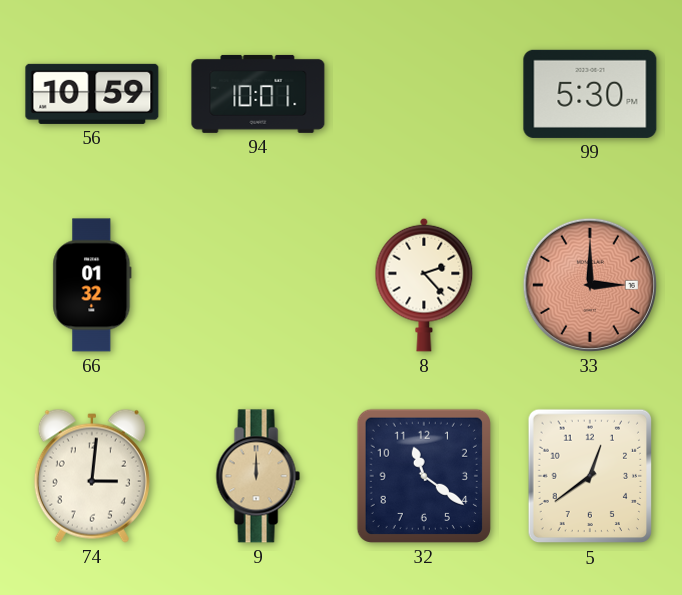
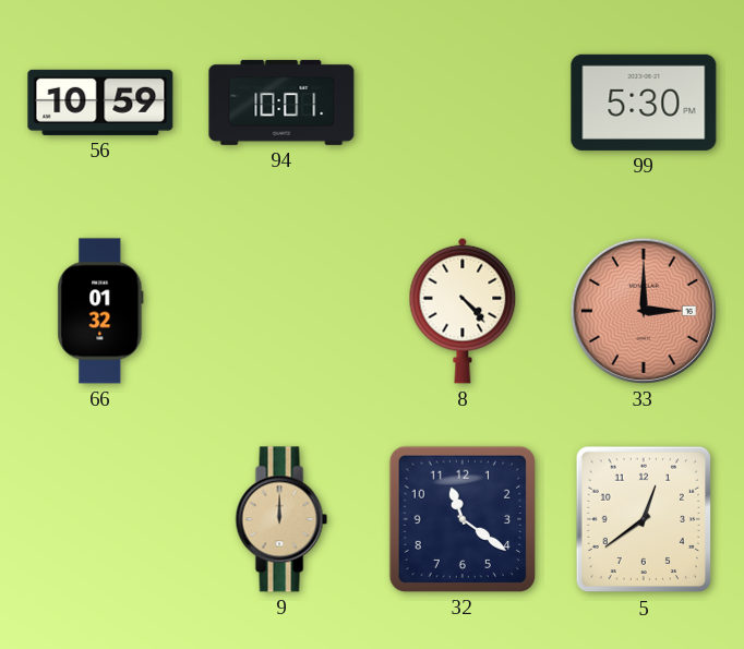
8: 2:23 -> 4:23
74: 3:01 -> none
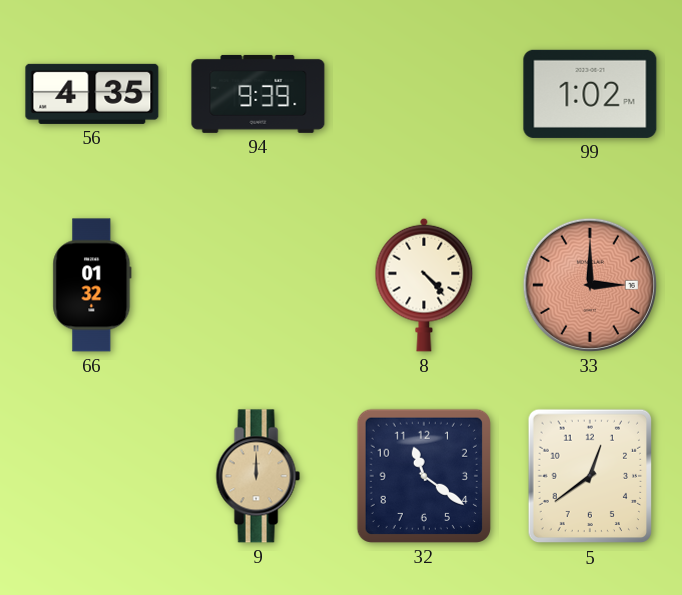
56: 10:59 -> 4:35
94: 10:01 -> 9:39
99: 5:30 -> 1:02
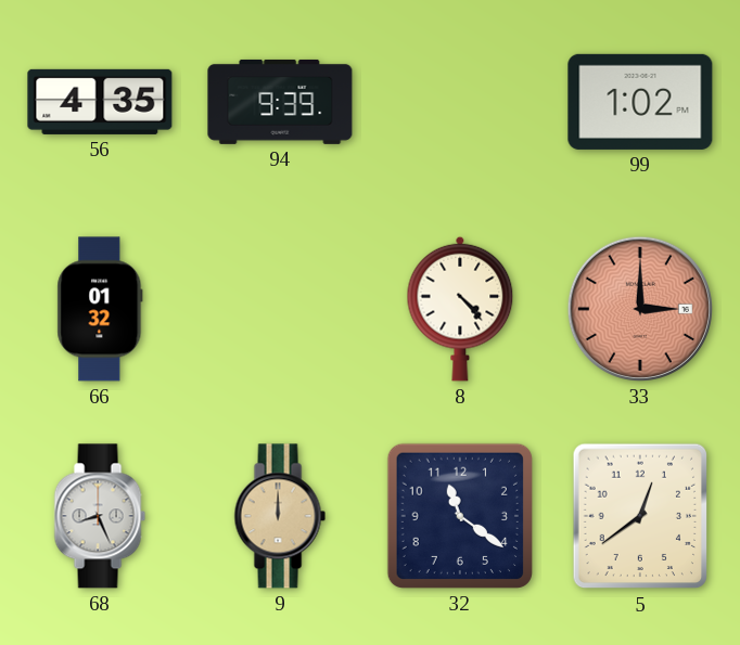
68: none -> 8:26
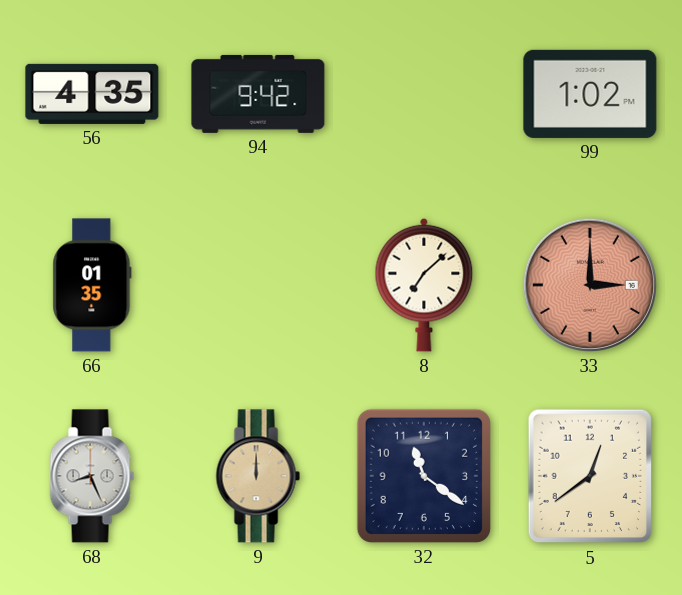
94: 9:39 -> 9:42
66: 01:32 -> 01:35
8: 4:23 -> 7:08
